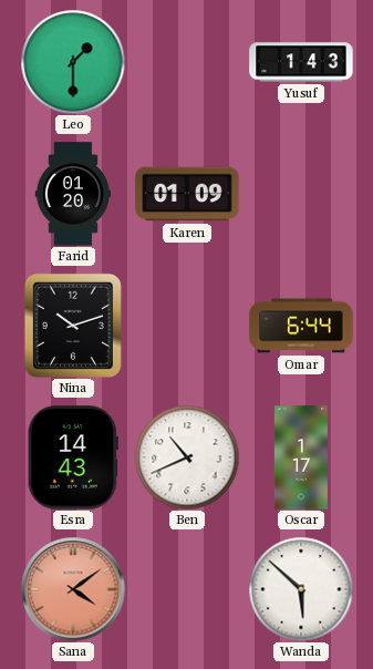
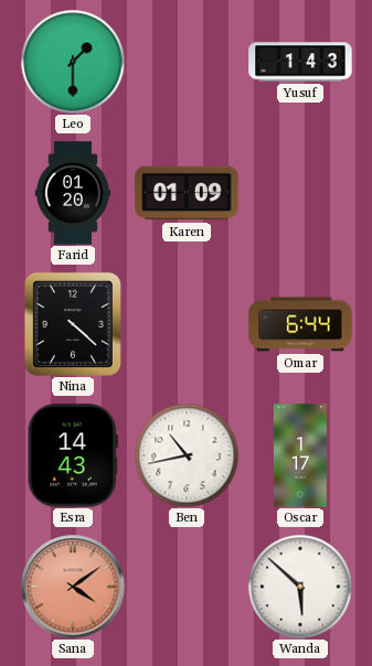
Nina: 10:12 -> 4:22
Ben: 10:41 -> 10:43
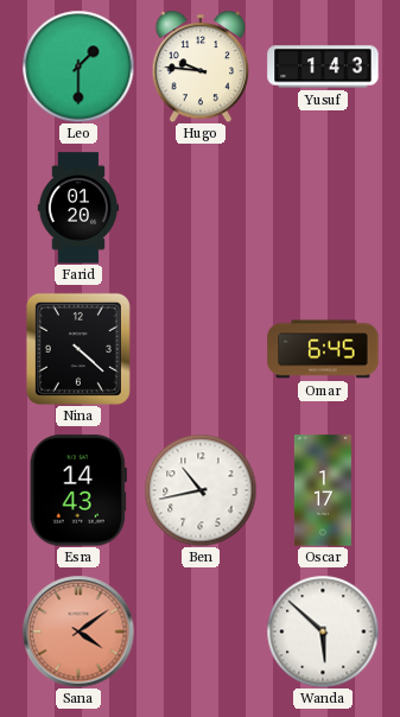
Hugo: none -> 9:46
Karen: 01:09 -> none
Omar: 6:44 -> 6:45
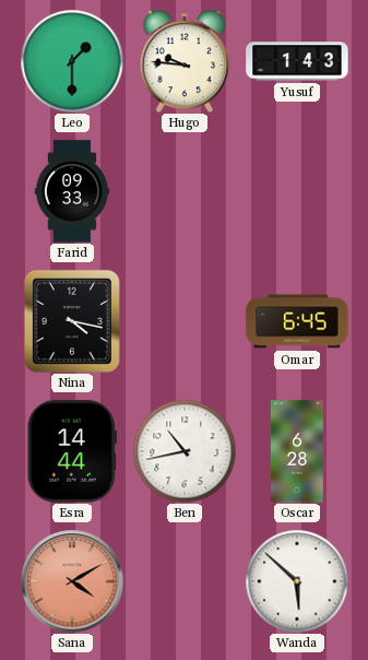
Farid: 01:20 -> 09:33
Nina: 4:22 -> 4:17
Esra: 14:43 -> 14:44
Oscar: 1:17 -> 6:28
Sana: 4:09 -> 4:10
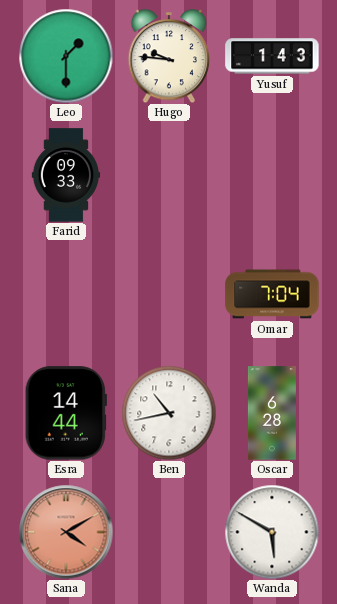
Nina: 4:17 -> none
Omar: 6:45 -> 7:04
Wanda: 5:52 -> 5:50
